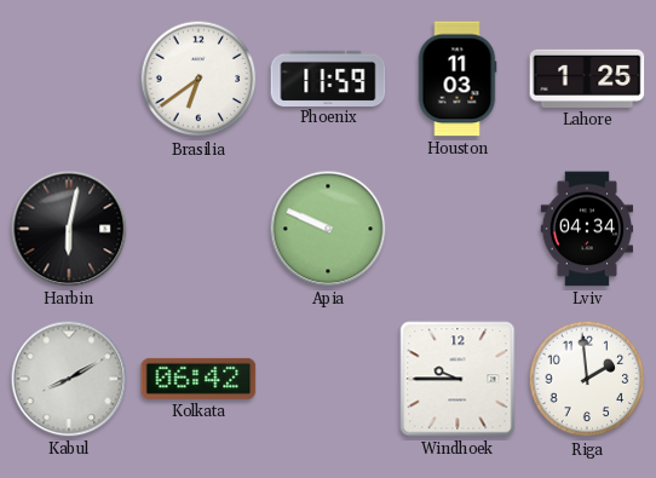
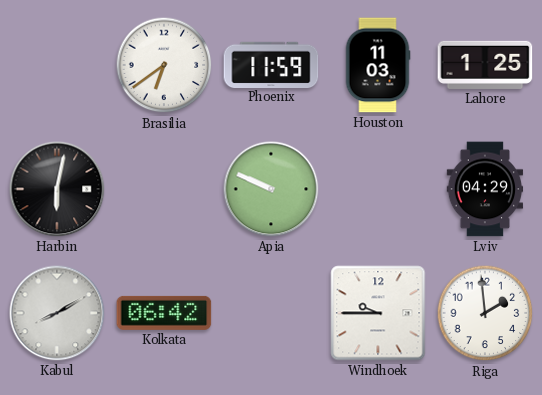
Lviv: 04:34 -> 04:29
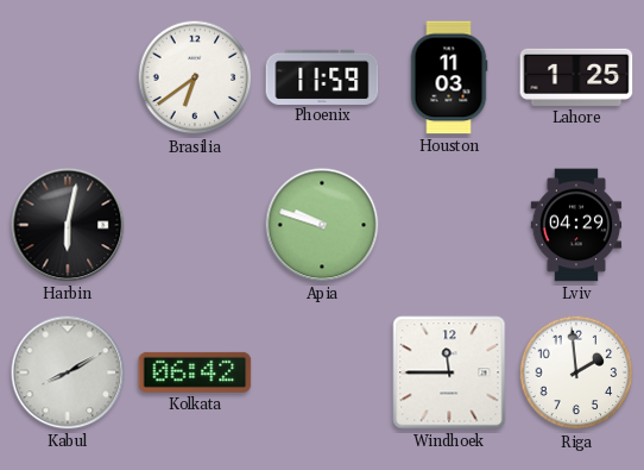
Apia: 9:49 -> 9:48
Windhoek: 9:45 -> 11:45
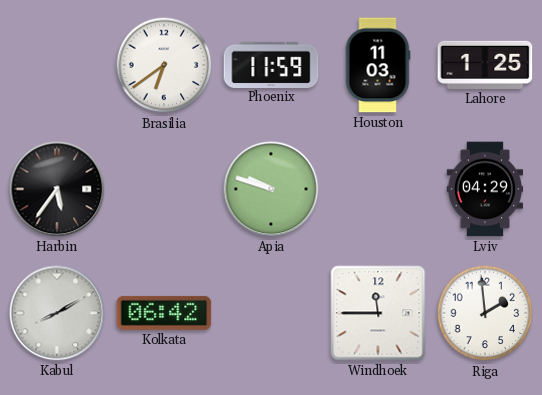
Harbin: 6:02 -> 5:36
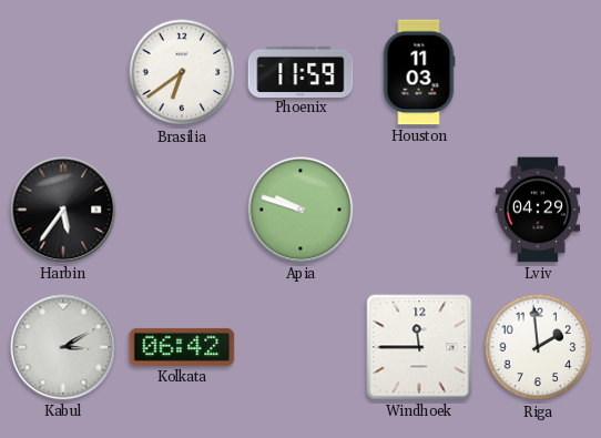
Lahore: 1:25 -> none
Kabul: 8:10 -> 3:10
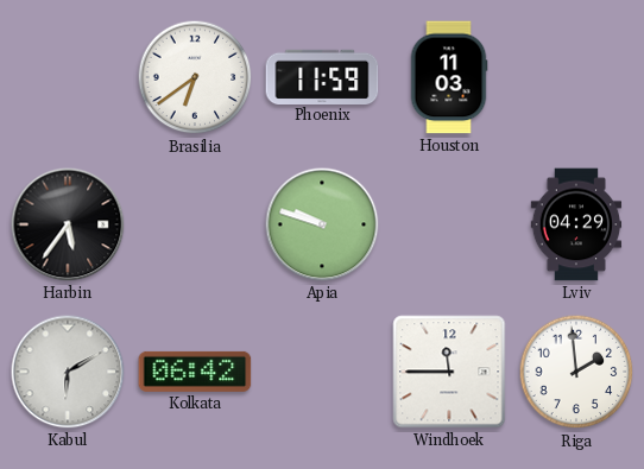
Kabul: 3:10 -> 6:10
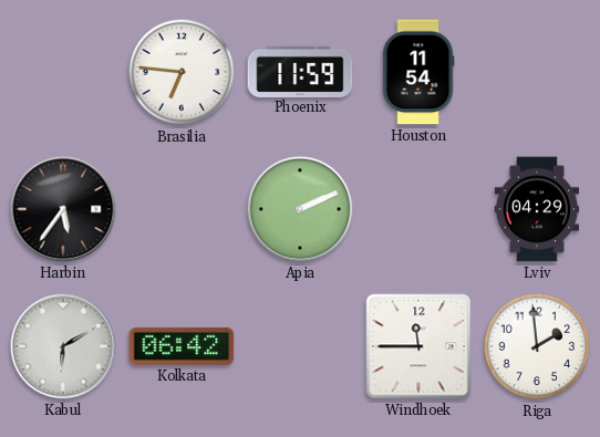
Brasilia: 6:39 -> 6:46
Houston: 11:03 -> 11:54
Apia: 9:48 -> 2:11
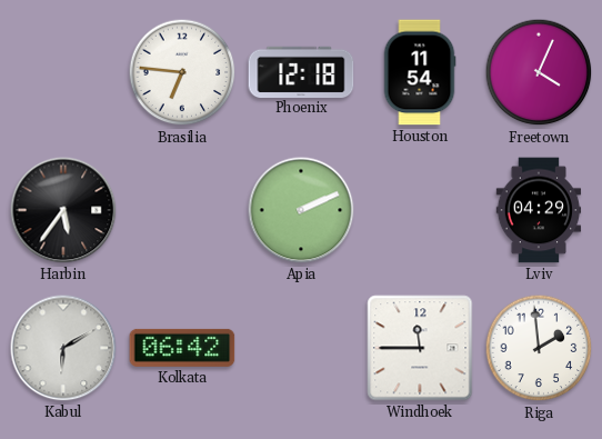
Phoenix: 11:59 -> 12:18
Freetown: none -> 4:04
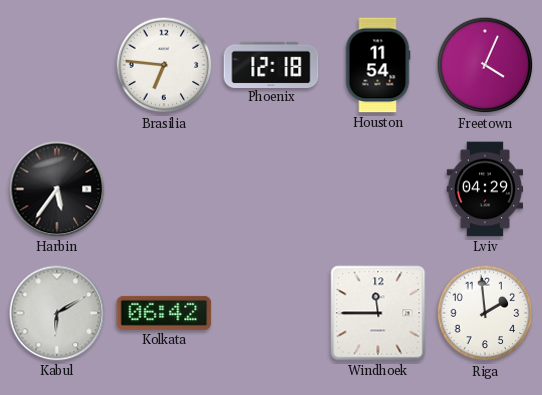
Apia: 2:11 -> none
